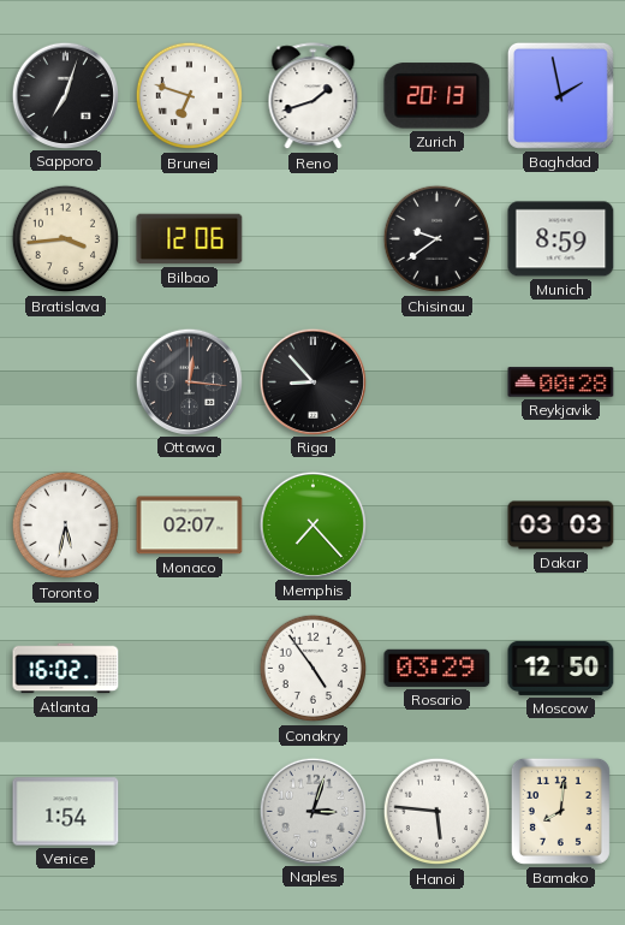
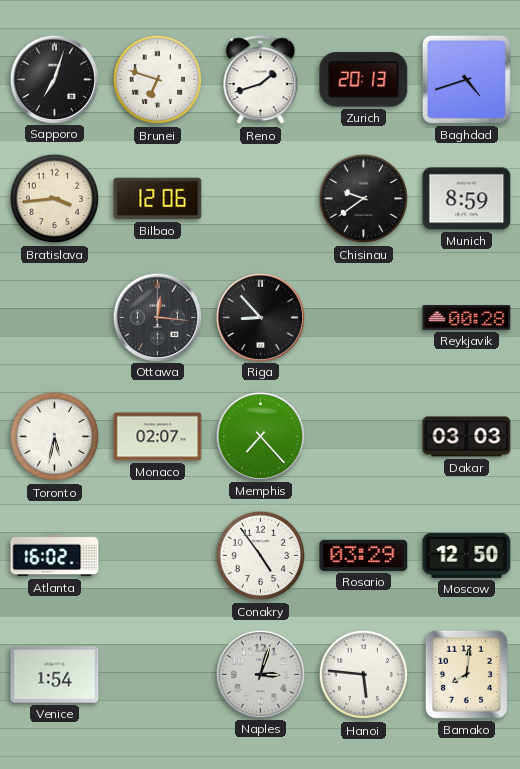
Baghdad: 1:58 -> 4:42
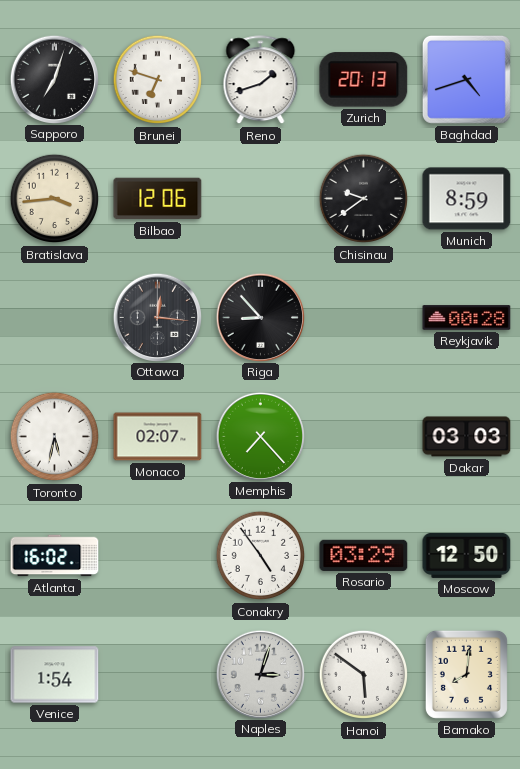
Hanoi: 5:46 -> 5:51
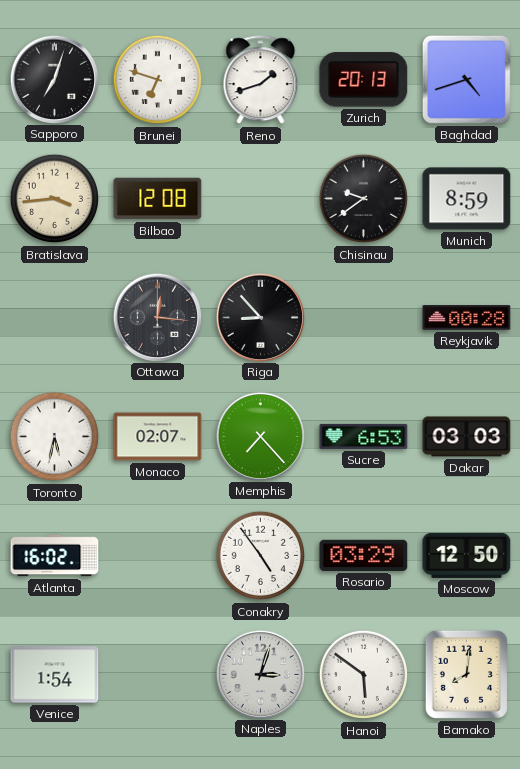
Bilbao: 12:06 -> 12:08
Sucre: none -> 6:53
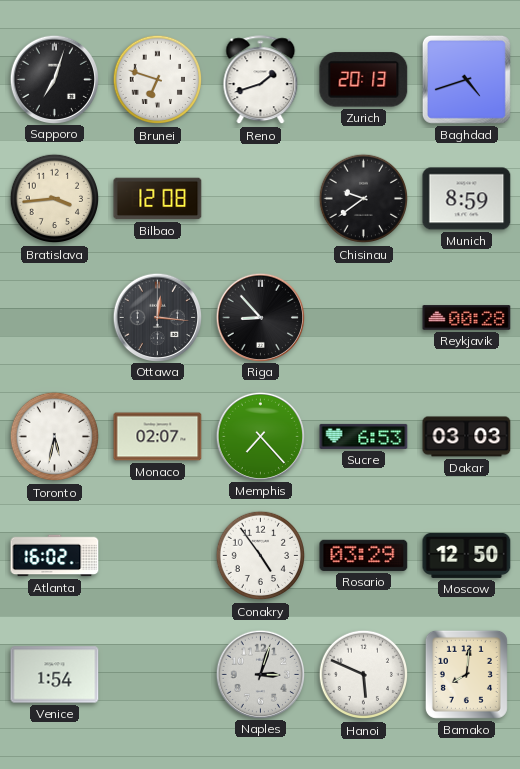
Hanoi: 5:51 -> 5:49
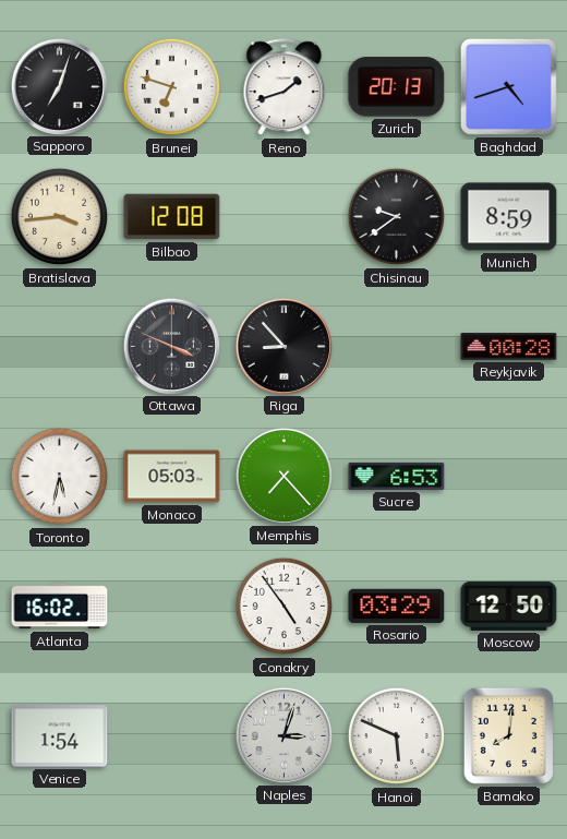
Ottawa: 12:16 -> 3:49
Monaco: 02:07 -> 05:03
Dakar: 03:03 -> none
